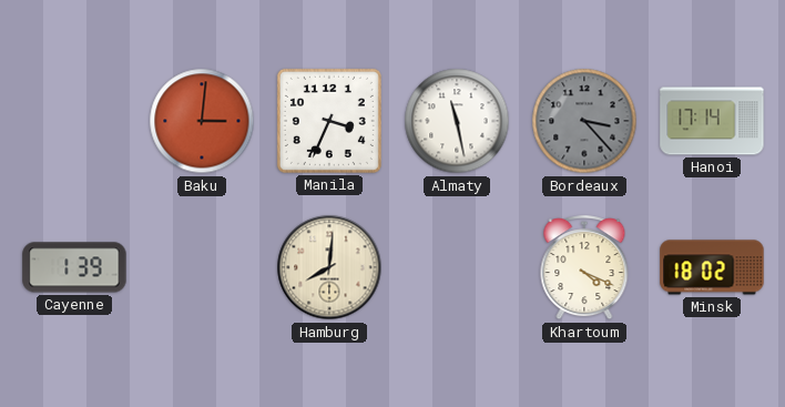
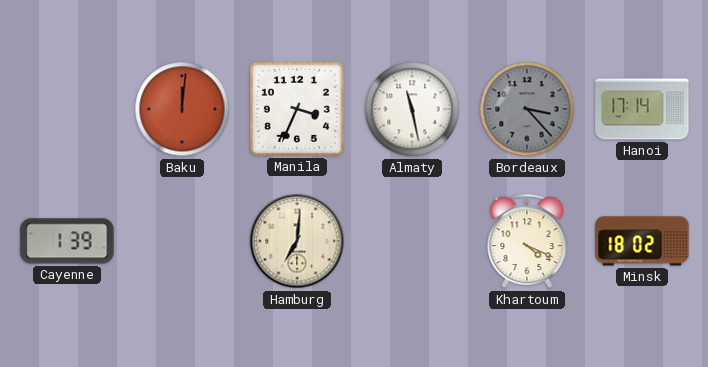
Baku: 3:01 -> 12:01
Hamburg: 8:01 -> 7:01
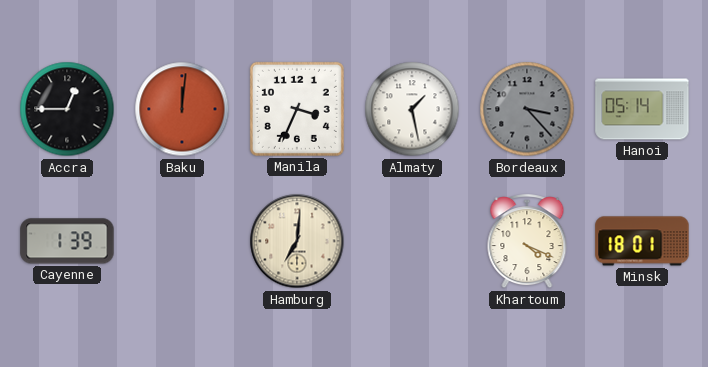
Accra: none -> 12:45
Almaty: 11:28 -> 1:28
Hanoi: 17:14 -> 05:14
Minsk: 18:02 -> 18:01
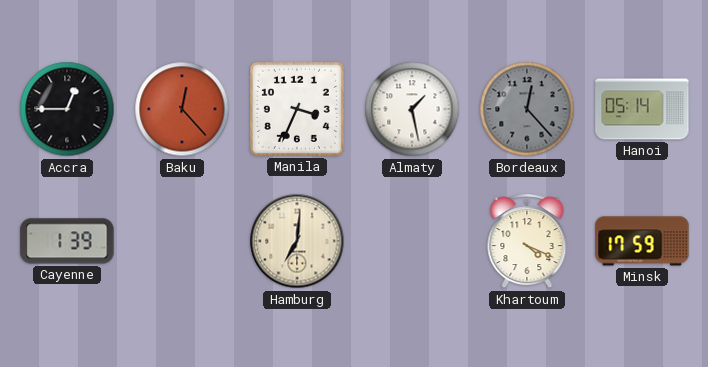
Baku: 12:01 -> 12:23
Bordeaux: 3:23 -> 12:23
Minsk: 18:01 -> 17:59
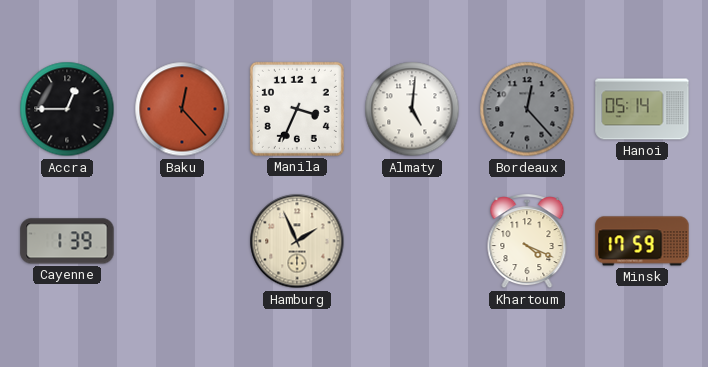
Almaty: 1:28 -> 5:01
Hamburg: 7:01 -> 1:56
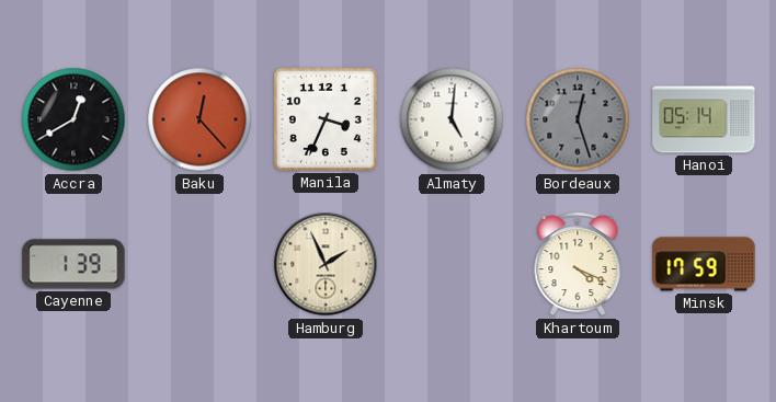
Accra: 12:45 -> 12:40
Bordeaux: 12:23 -> 12:27
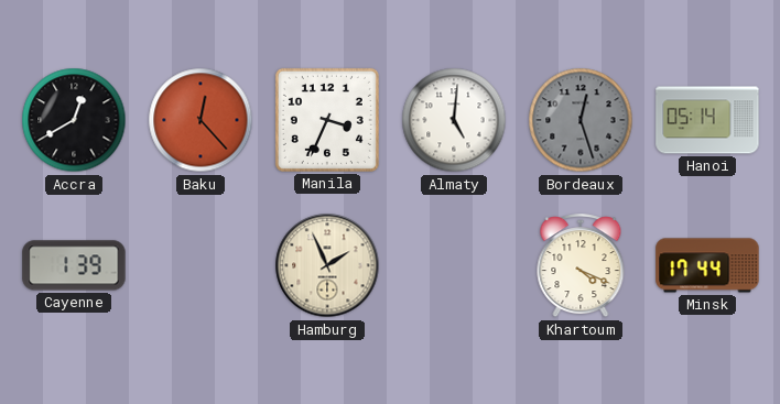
Minsk: 17:59 -> 17:44
